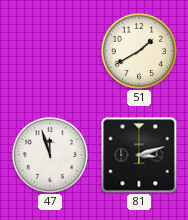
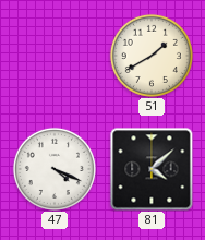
47: 11:57 -> 4:19
81: 3:12 -> 4:08
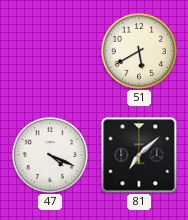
51: 1:40 -> 5:40
81: 4:08 -> 7:08
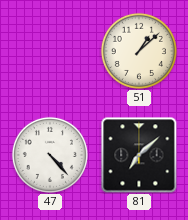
51: 5:40 -> 1:08
47: 4:19 -> 4:23
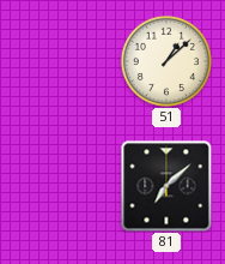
47: 4:23 -> none
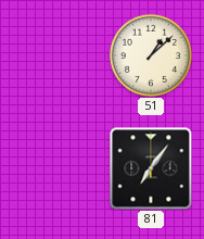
81: 7:08 -> 7:06
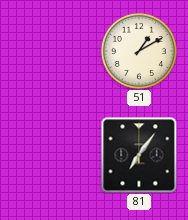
51: 1:08 -> 1:10
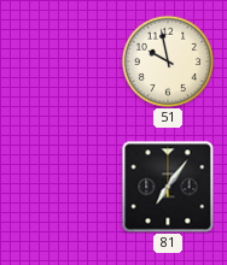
51: 1:10 -> 9:58
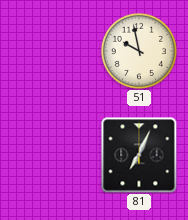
81: 7:06 -> 7:04
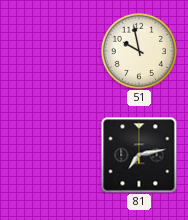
81: 7:04 -> 7:13
